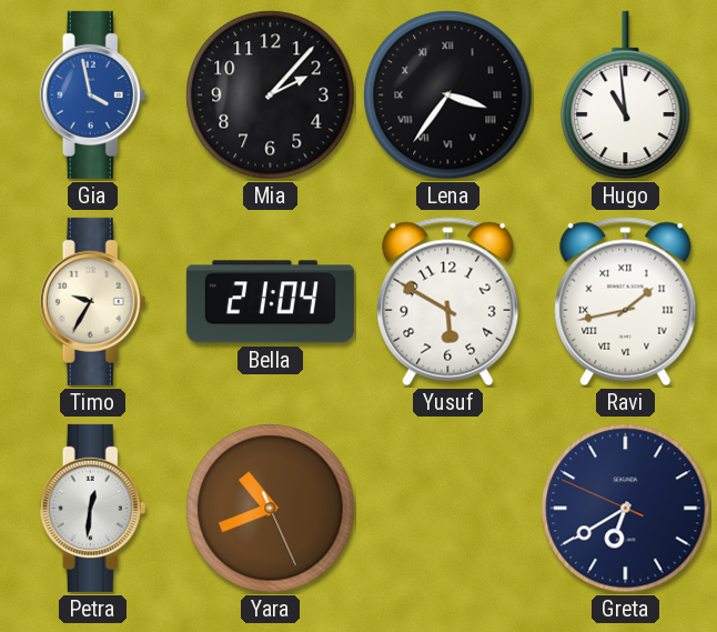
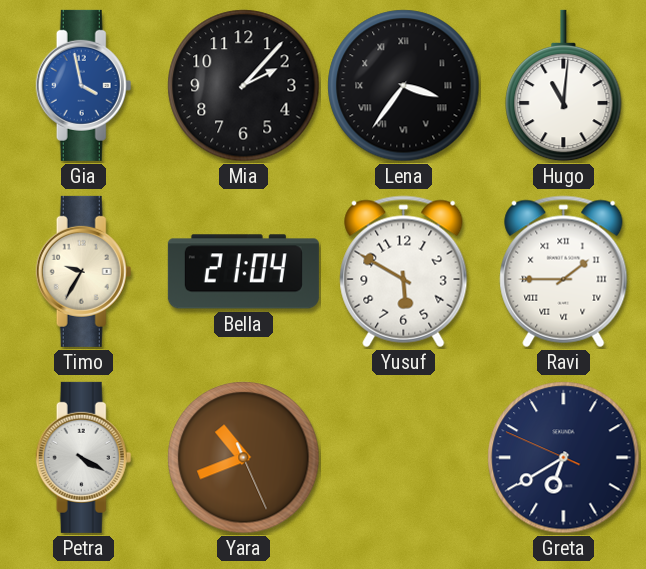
Hugo: 10:59 -> 11:01
Ravi: 1:43 -> 1:45
Petra: 12:31 -> 4:20
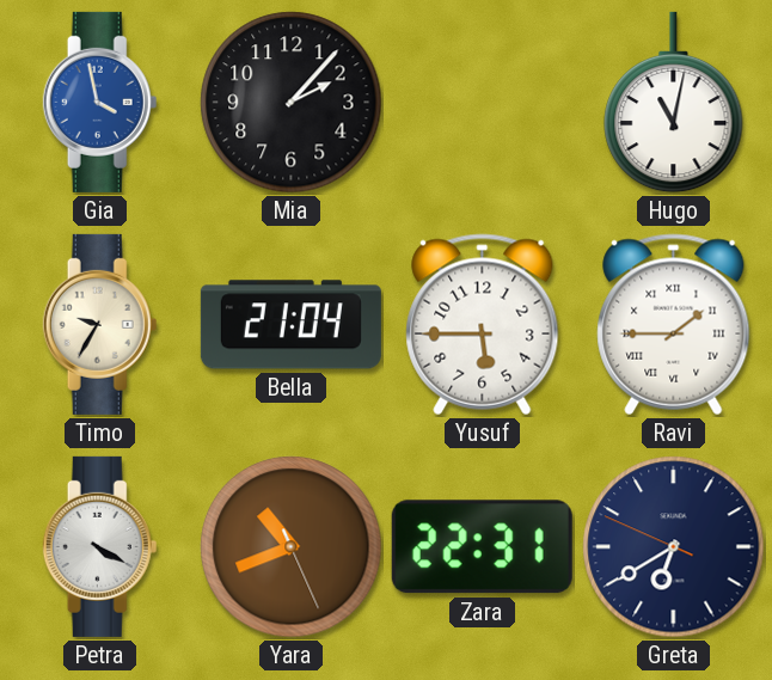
Lena: 3:36 -> none
Hugo: 11:01 -> 11:02
Yusuf: 5:50 -> 5:45
Zara: none -> 22:31
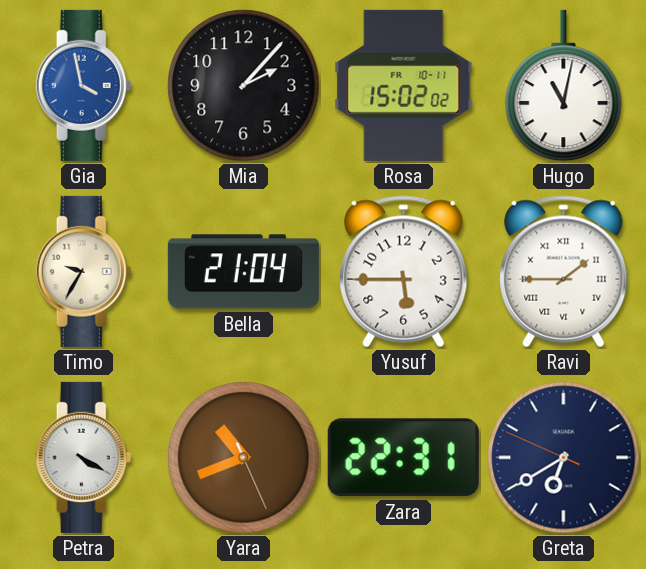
Rosa: none -> 15:02
